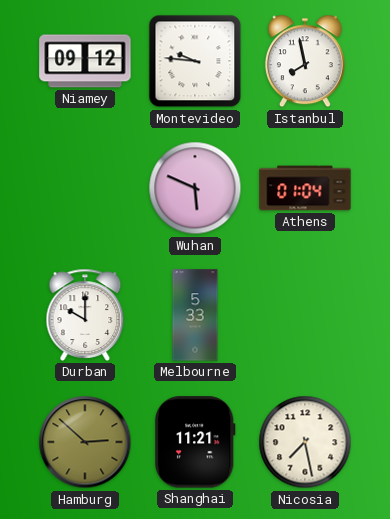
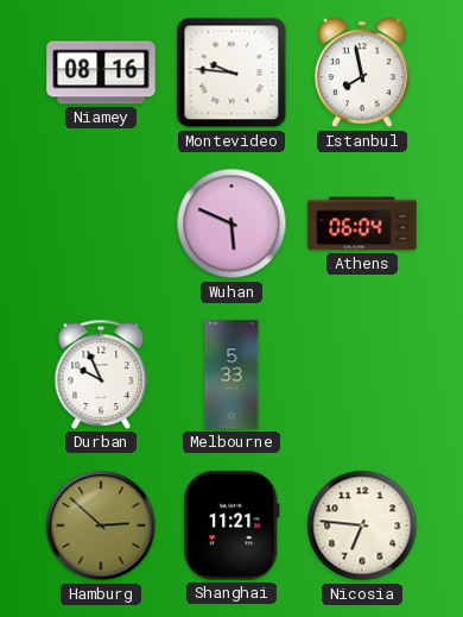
Niamey: 09:12 -> 08:16
Athens: 01:04 -> 06:04
Durban: 10:00 -> 9:56
Nicosia: 7:28 -> 6:46
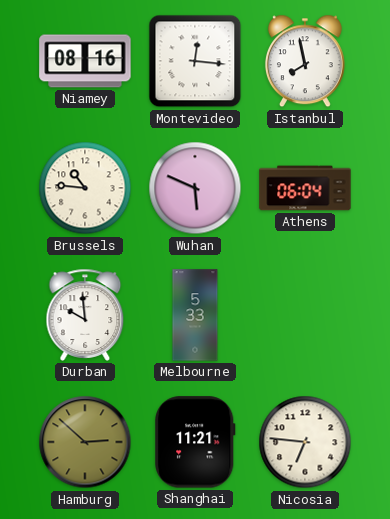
Montevideo: 9:46 -> 12:16
Brussels: none -> 10:46
Durban: 9:56 -> 9:59
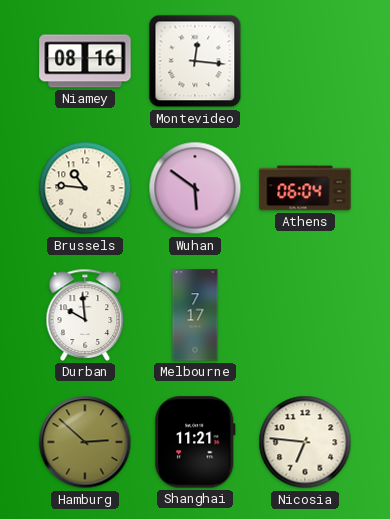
Istanbul: 7:58 -> none
Wuhan: 5:49 -> 5:51
Melbourne: 5:33 -> 7:17
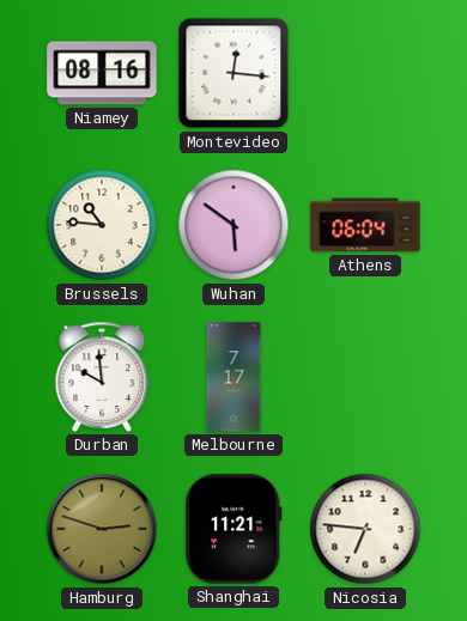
Hamburg: 2:52 -> 2:48
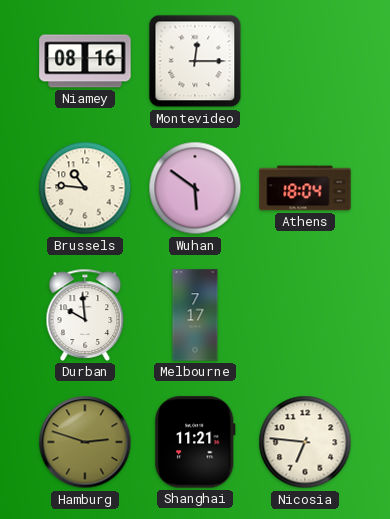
Montevideo: 12:16 -> 12:15
Athens: 06:04 -> 18:04
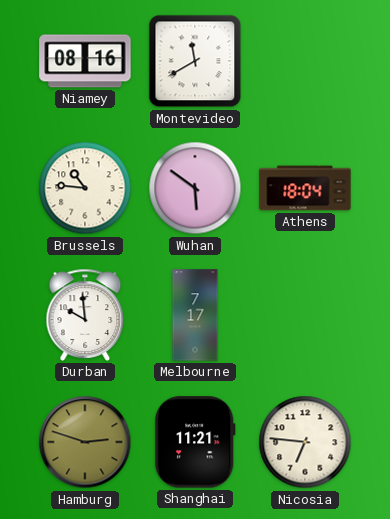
Montevideo: 12:15 -> 11:40
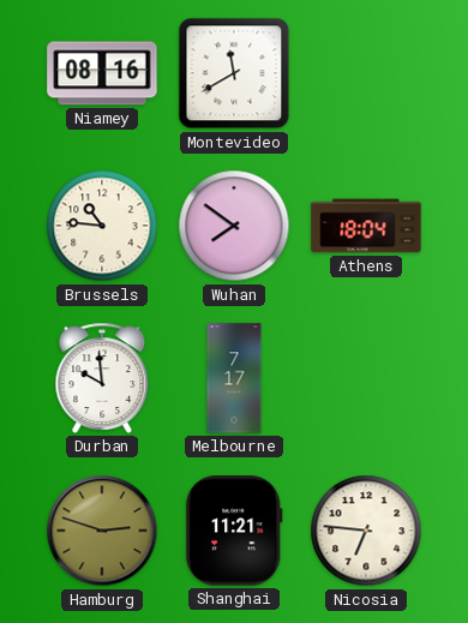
Wuhan: 5:51 -> 7:51
